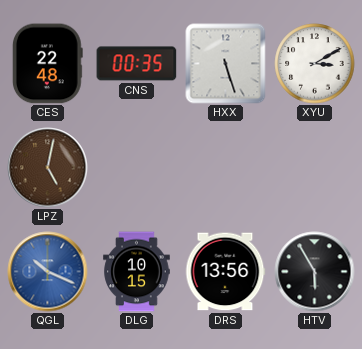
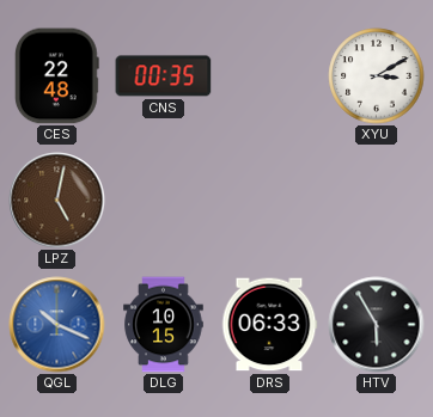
HXX: 5:27 -> none
DRS: 13:56 -> 06:33
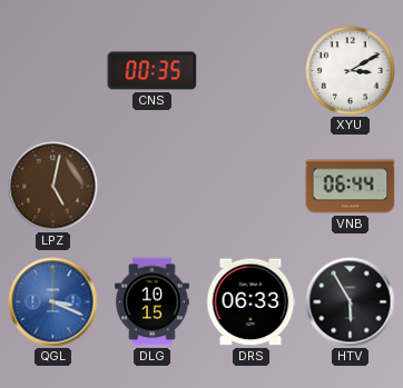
CES: 22:48 -> none
VNB: none -> 06:44
QGL: 10:19 -> 3:19
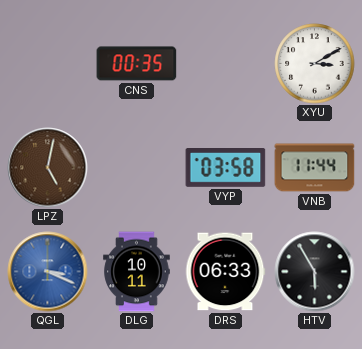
VYP: none -> 03:58
VNB: 06:44 -> 11:44
DLG: 10:15 -> 10:11
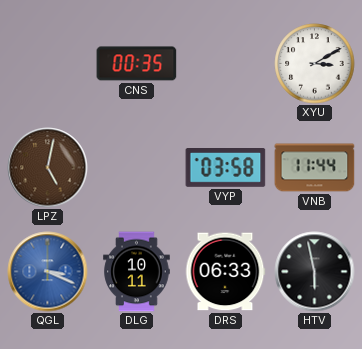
HTV: 5:55 -> 5:58
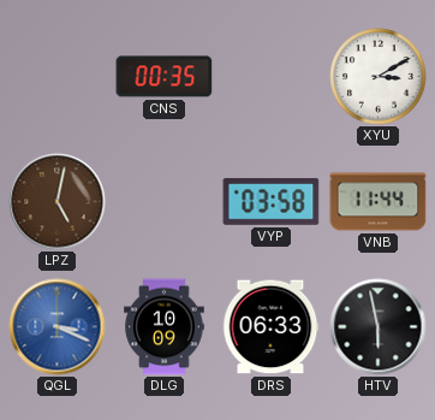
DLG: 10:11 -> 10:09
